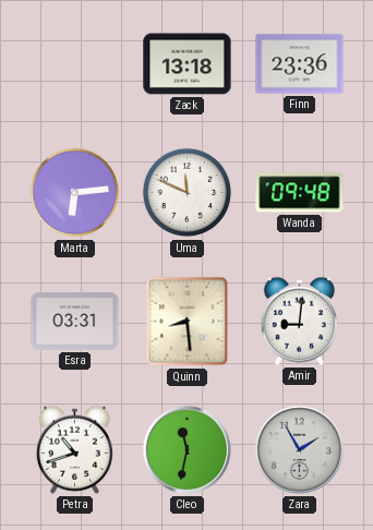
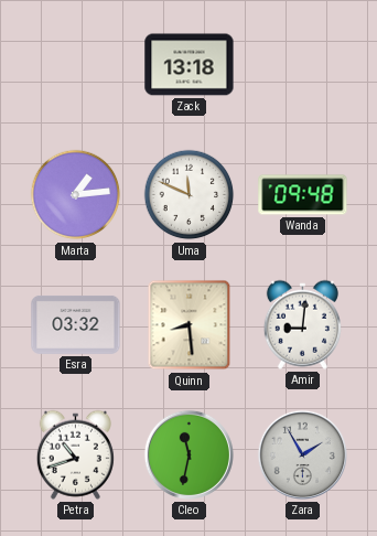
Finn: 23:36 -> none
Marta: 6:14 -> 1:14
Esra: 03:31 -> 03:32
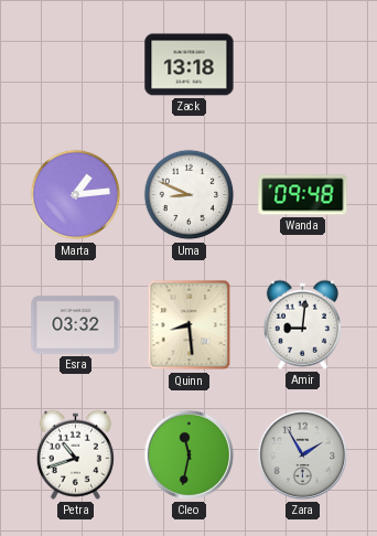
Uma: 11:49 -> 8:49
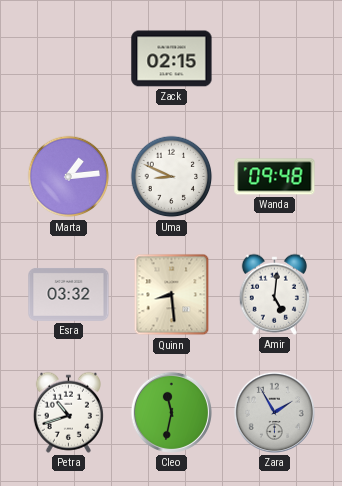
Zack: 13:18 -> 02:15
Amir: 9:01 -> 5:01
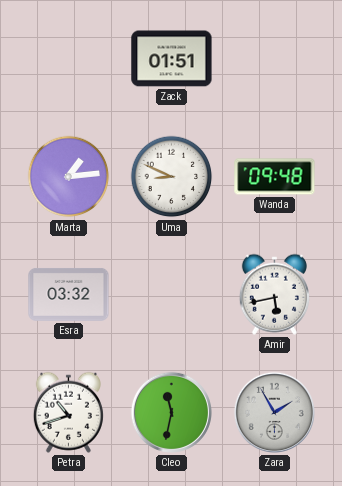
Zack: 02:15 -> 01:51
Quinn: 8:29 -> none
Amir: 5:01 -> 5:43
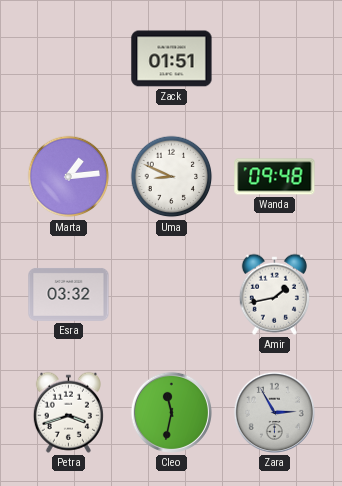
Amir: 5:43 -> 1:43
Petra: 10:42 -> 3:42
Zara: 1:55 -> 2:55
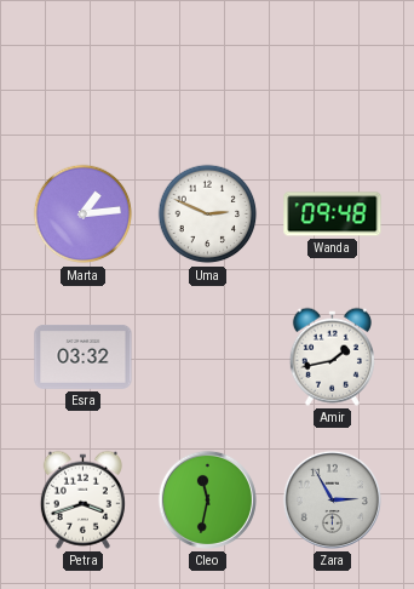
Zack: 01:51 -> none
Uma: 8:49 -> 2:49
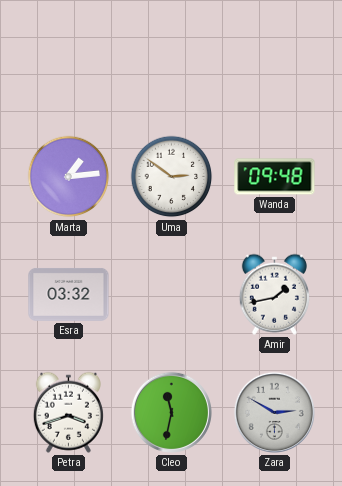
Uma: 2:49 -> 2:51
Zara: 2:55 -> 2:50
